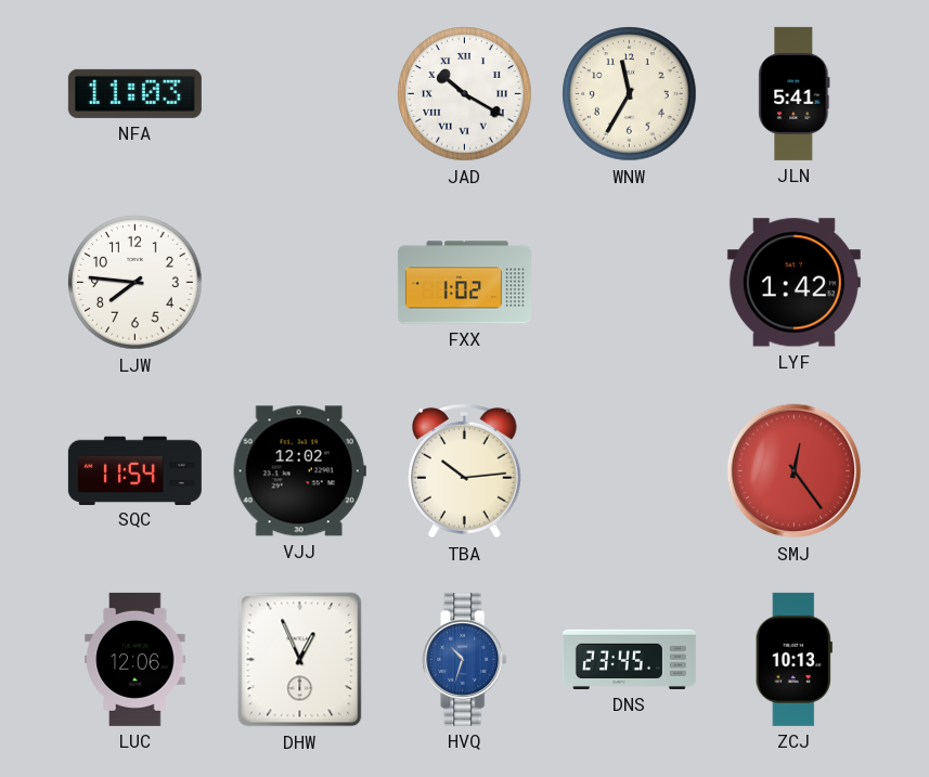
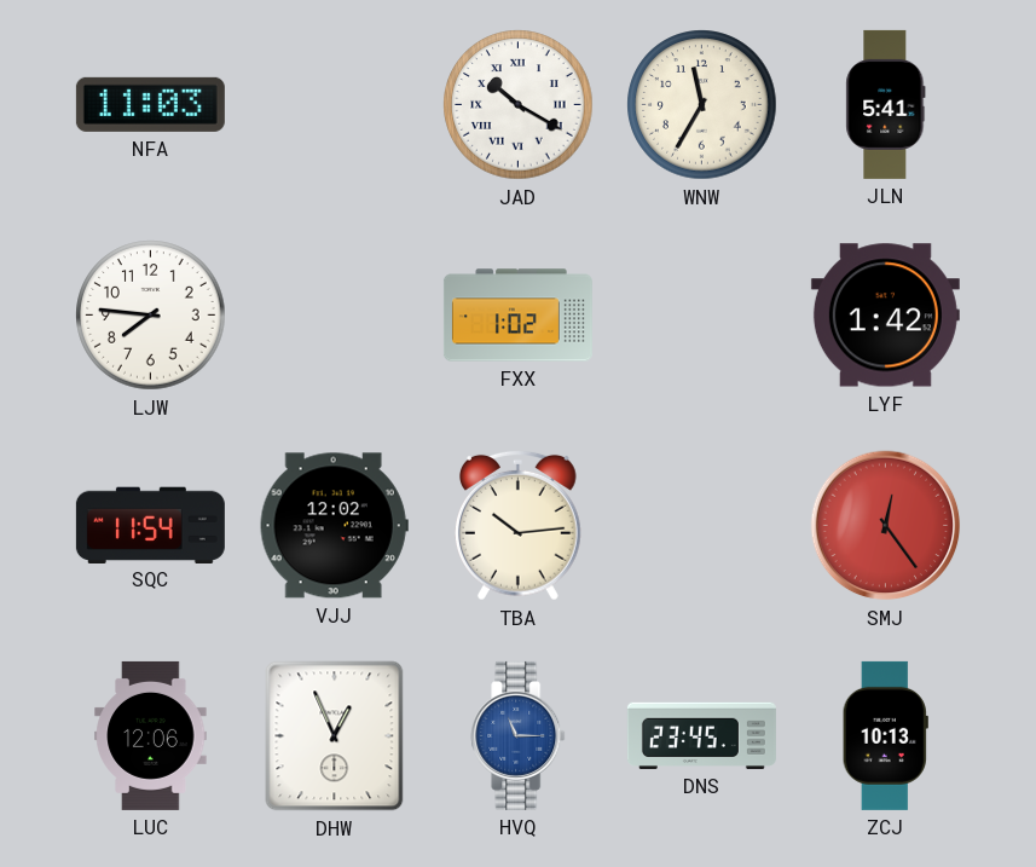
HVQ: 10:33 -> 11:15
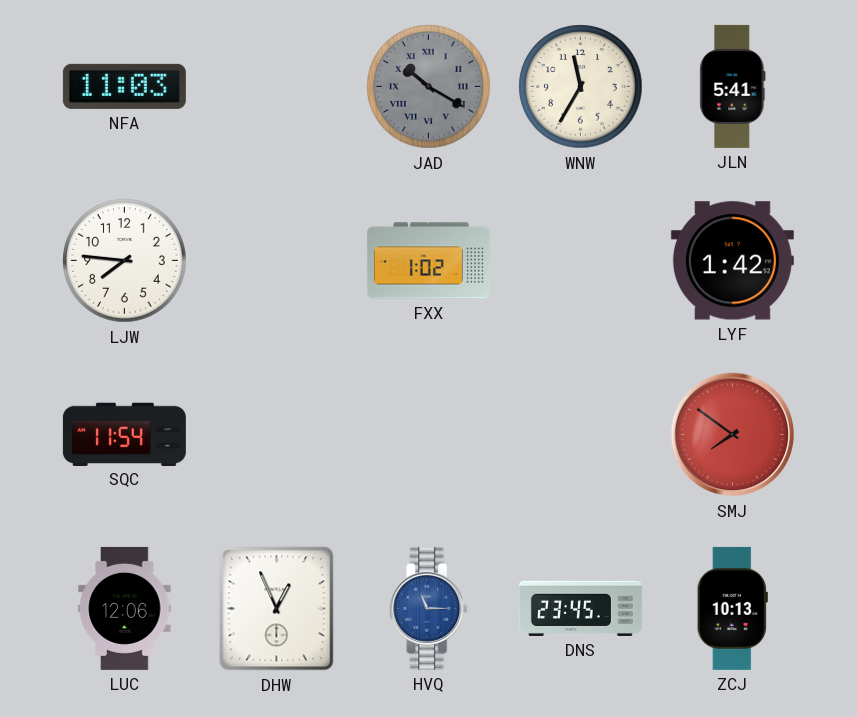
JAD dial: white -> grey
VJJ: 12:02 -> none
TBA: 10:14 -> none
SMJ: 12:24 -> 7:51
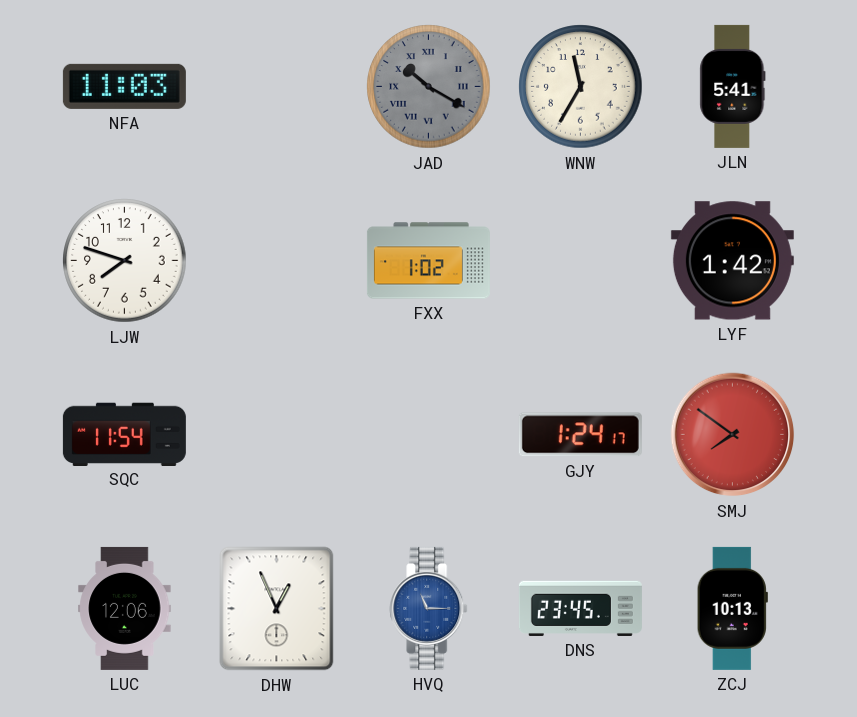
LJW: 7:46 -> 7:48
GJY: none -> 1:24
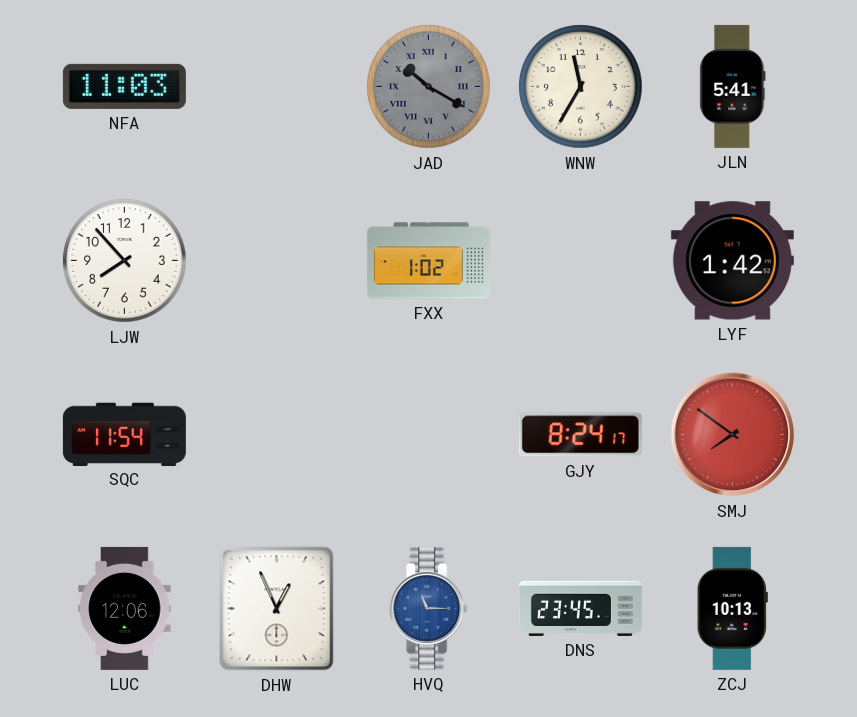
LJW: 7:48 -> 7:53
GJY: 1:24 -> 8:24
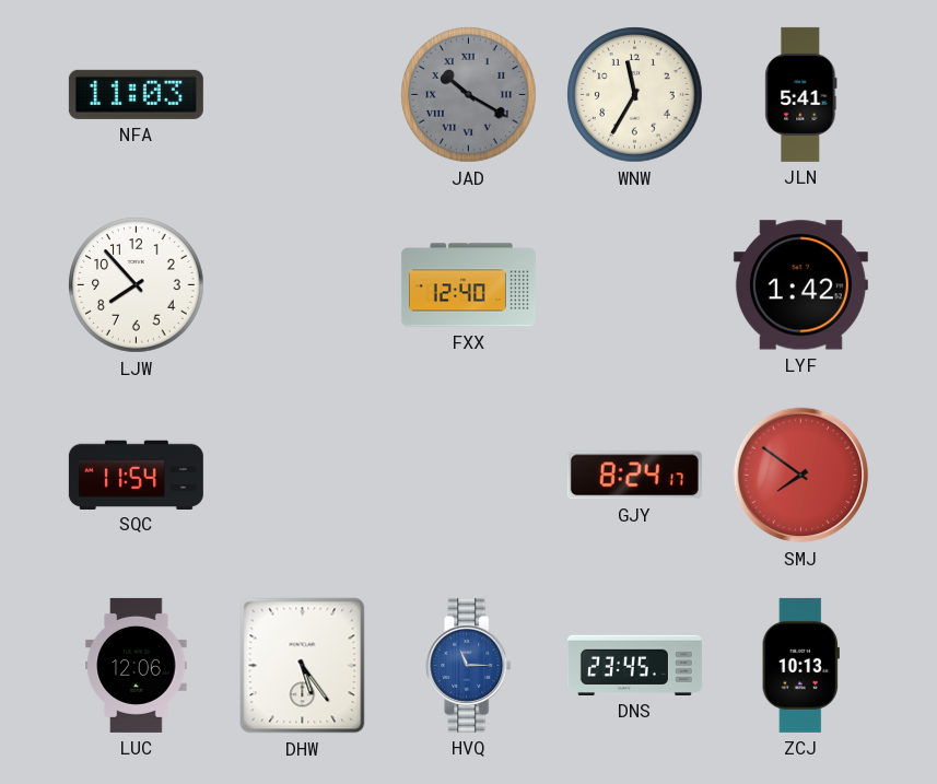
FXX: 1:02 -> 12:40
DHW: 12:56 -> 5:24
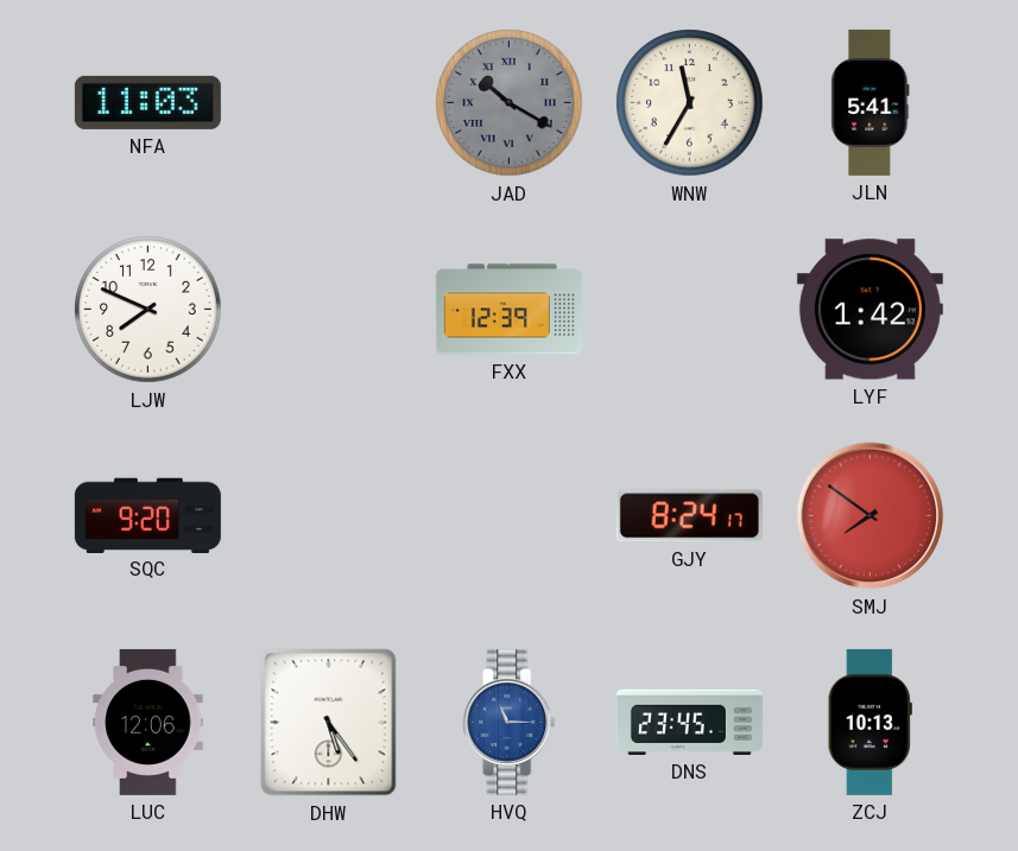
LJW: 7:53 -> 7:49
FXX: 12:40 -> 12:39
SQC: 11:54 -> 9:20
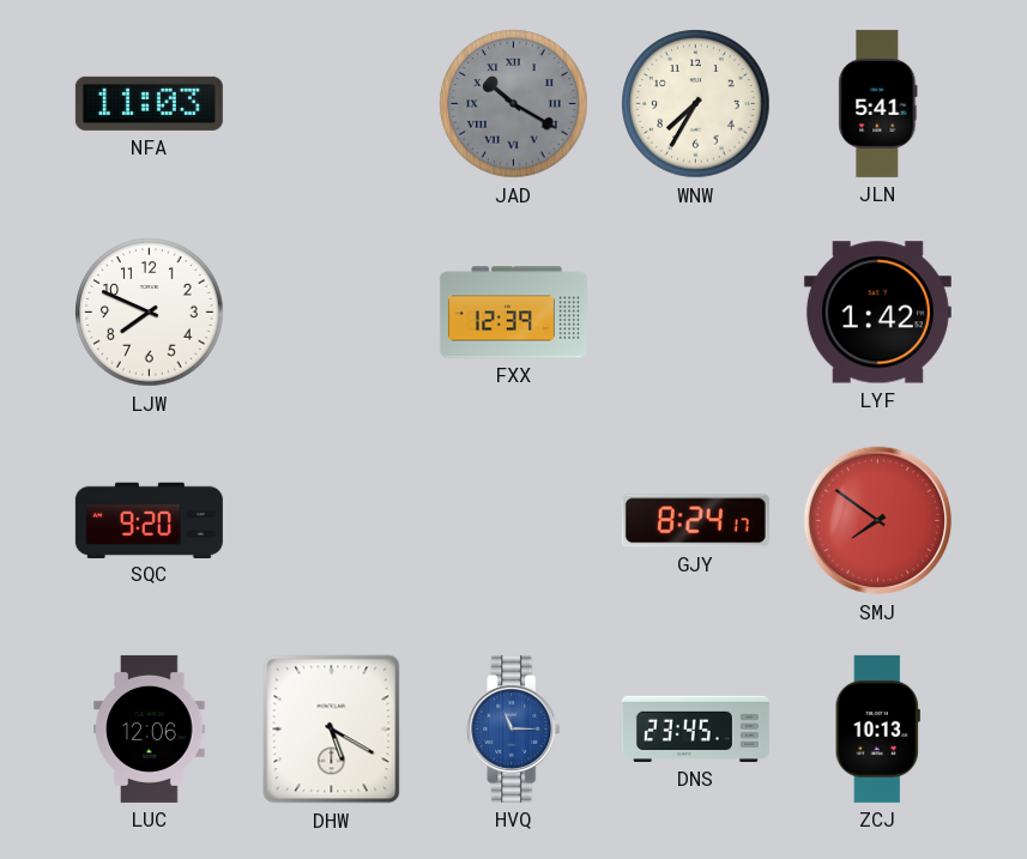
WNW: 11:35 -> 7:35
DHW: 5:24 -> 5:20
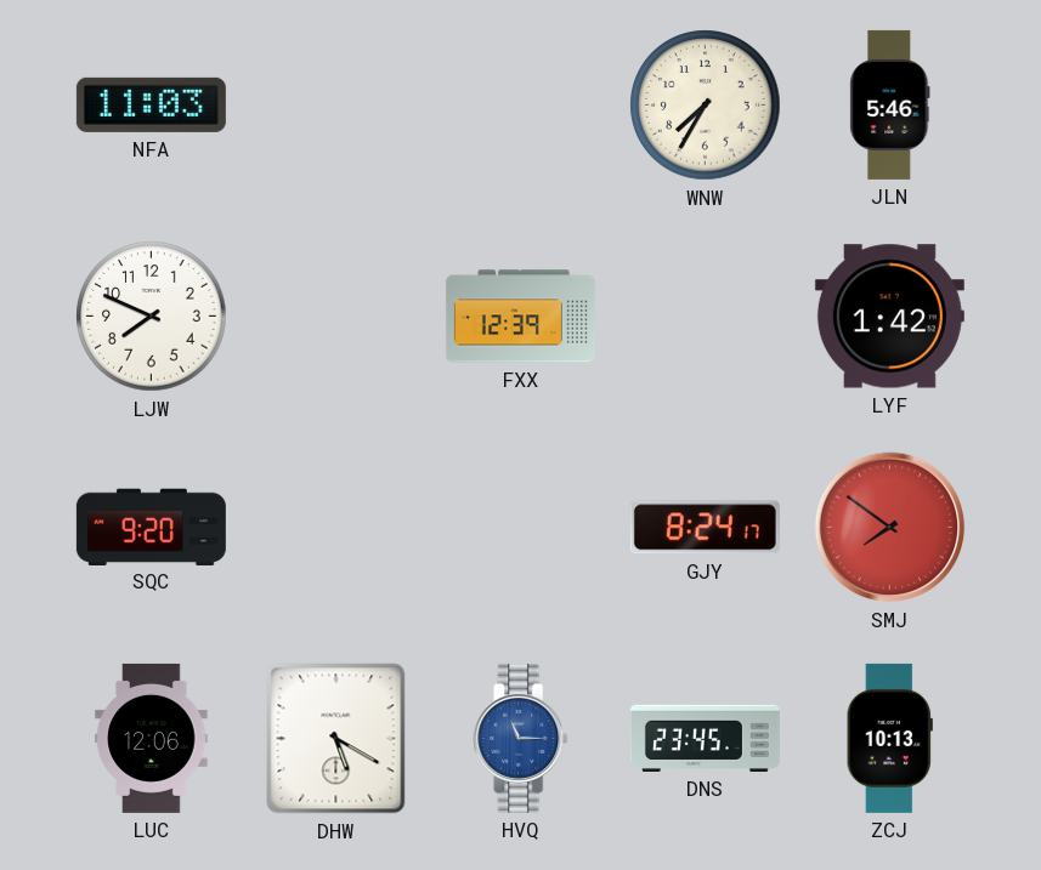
JAD: 10:20 -> none
JLN: 5:41 -> 5:46
